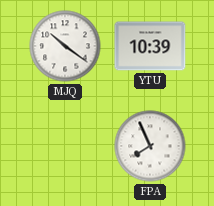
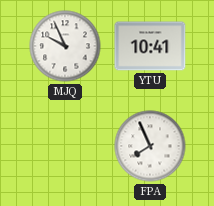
MJQ: 10:21 -> 9:56
YTU: 10:39 -> 10:41
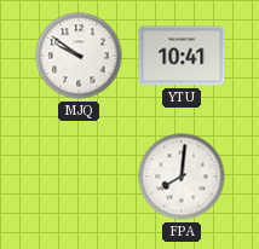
MJQ: 9:56 -> 9:51
FPA: 7:56 -> 8:01
